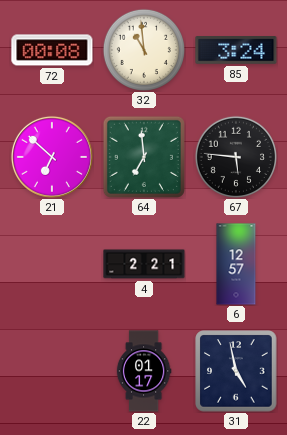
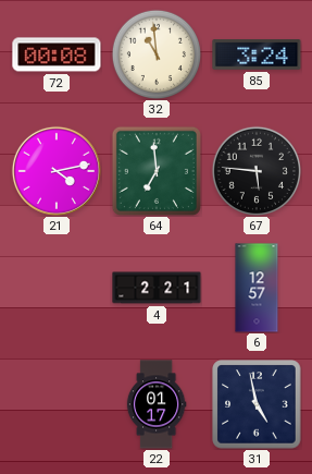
21: 6:52 -> 4:13
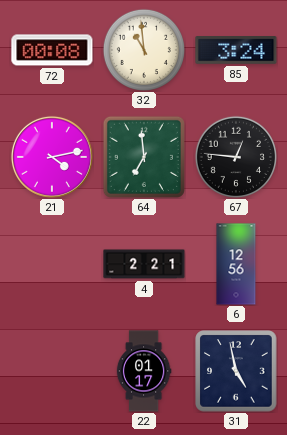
67: 5:46 -> 12:46
6: 12:57 -> 12:56
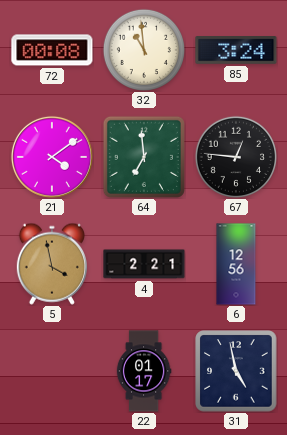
21: 4:13 -> 4:09
5: none -> 3:58
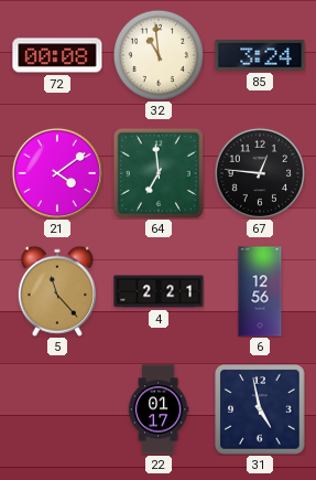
5: 3:58 -> 11:23
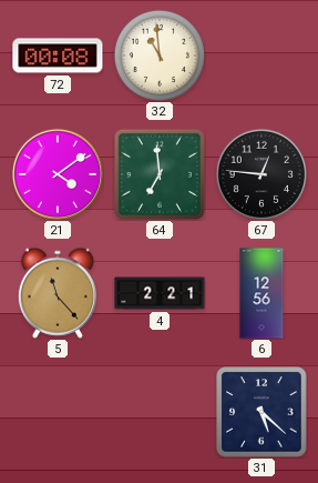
85: 3:24 -> none
22: 01:17 -> none
31: 4:58 -> 5:22
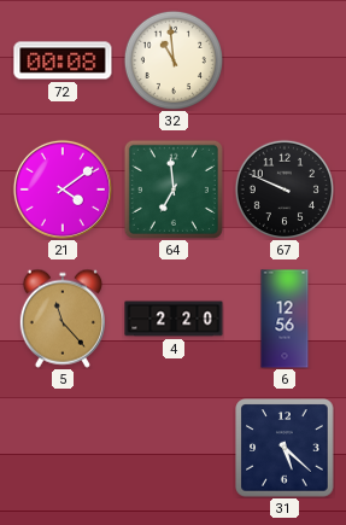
67: 12:46 -> 9:49
4: 2:21 -> 2:20
